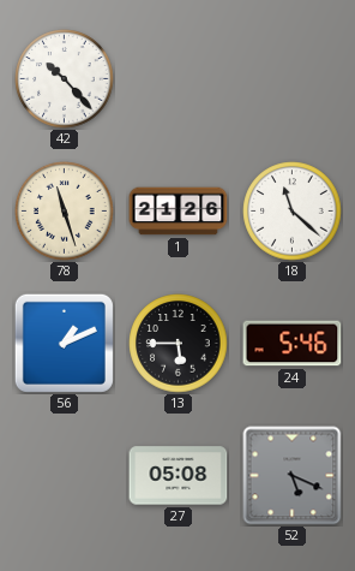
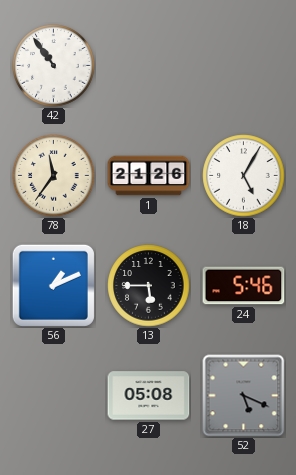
42: 10:23 -> 10:54
78: 11:27 -> 11:36
18: 11:22 -> 5:05
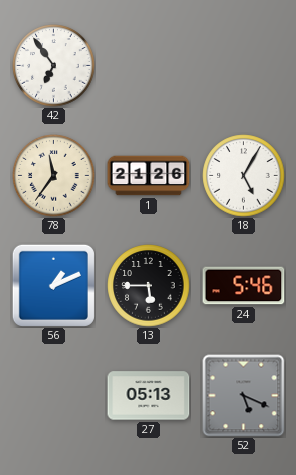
42: 10:54 -> 6:54
27: 05:08 -> 05:13
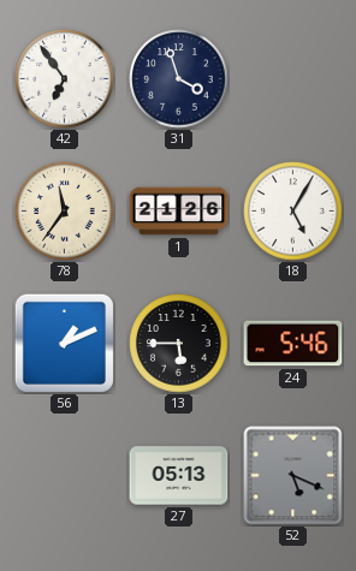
31: none -> 3:57
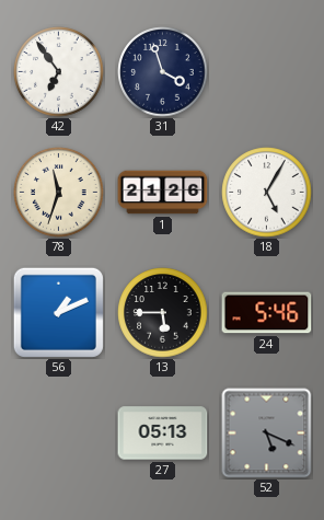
78: 11:36 -> 11:33
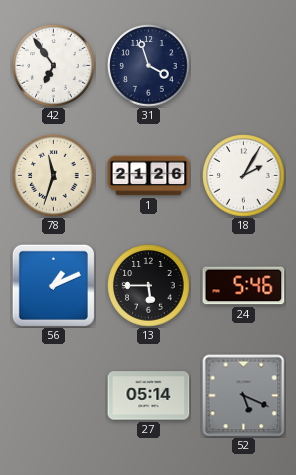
18: 5:05 -> 2:05
27: 05:13 -> 05:14
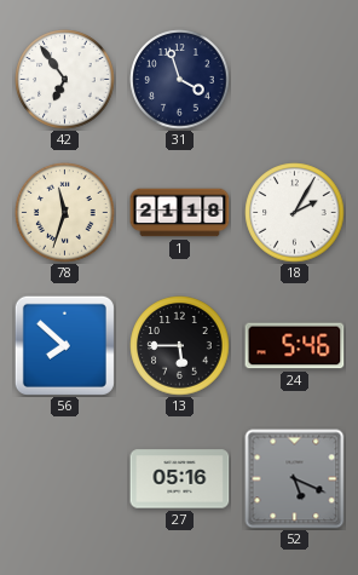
1: 21:26 -> 21:18
56: 1:11 -> 7:52
27: 05:14 -> 05:16
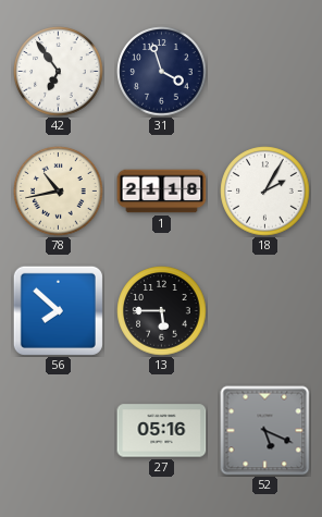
78: 11:33 -> 10:43
24: 5:46 -> none
